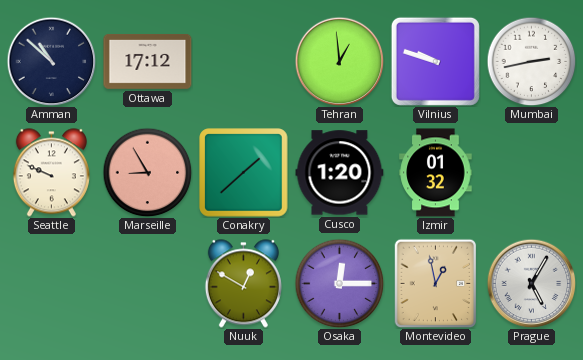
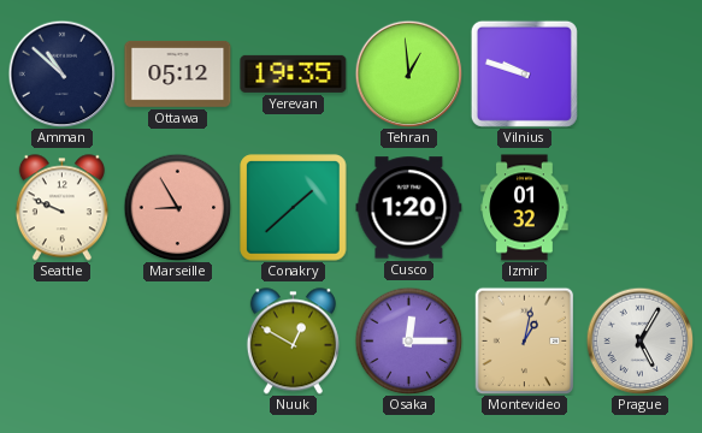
Ottawa: 17:12 -> 05:12
Yerevan: none -> 19:35
Mumbai: 2:43 -> none
Montevideo: 12:58 -> 1:02
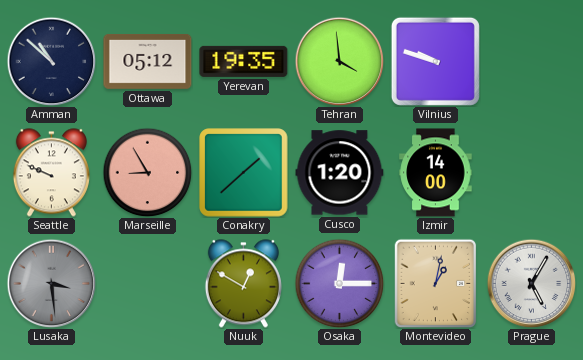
Tehran: 12:59 -> 3:59
Izmir: 01:32 -> 14:00
Lusaka: none -> 3:29
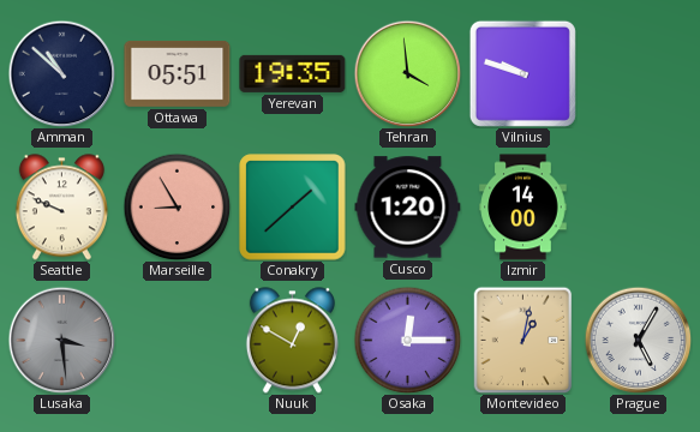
Ottawa: 05:12 -> 05:51
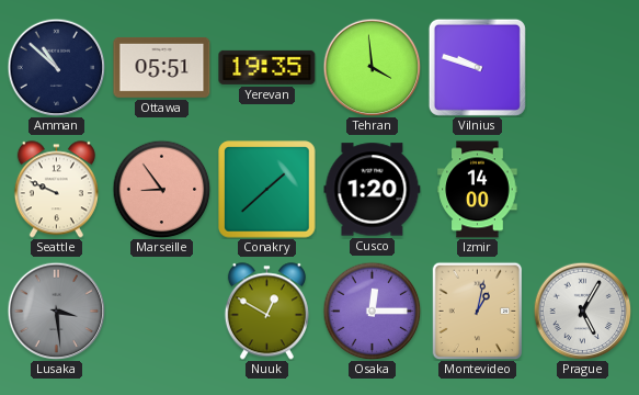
Marseille: 8:55 -> 8:54
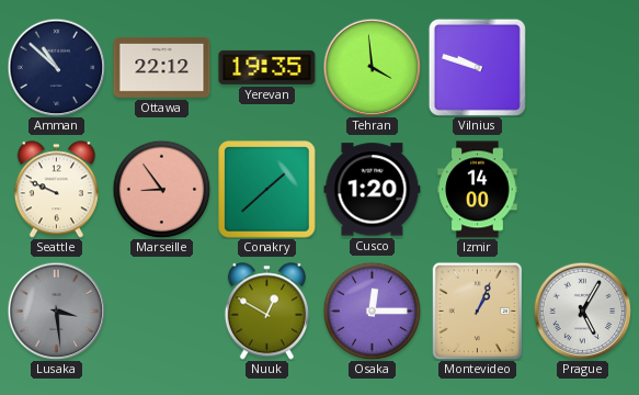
Ottawa: 05:51 -> 22:12
Montevideo: 1:02 -> 1:04
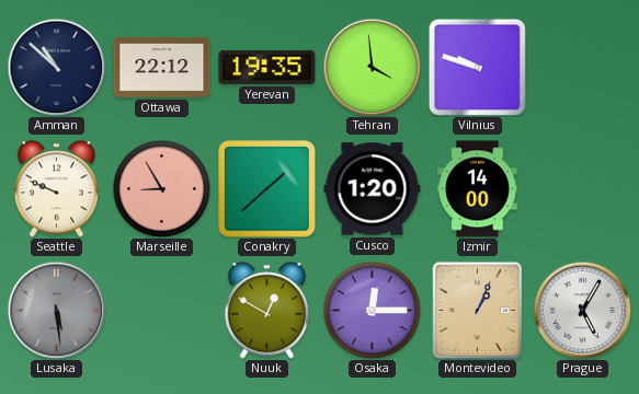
Marseille: 8:54 -> 8:55
Lusaka: 3:29 -> 5:29
